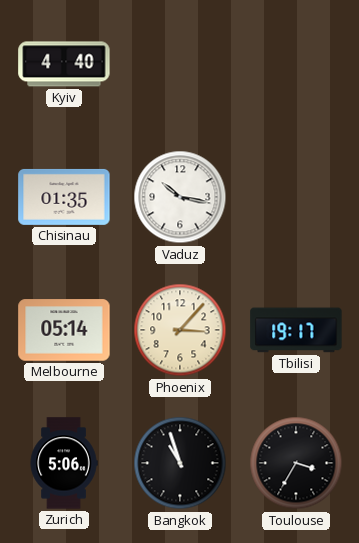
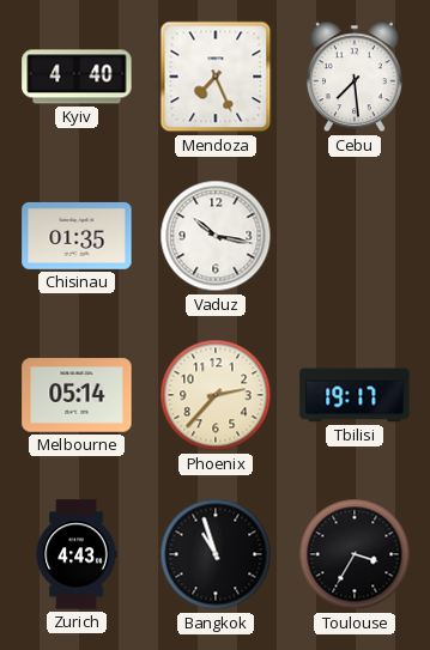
Mendoza: none -> 7:26
Cebu: none -> 7:29
Phoenix: 3:07 -> 2:37
Zurich: 5:06 -> 4:43
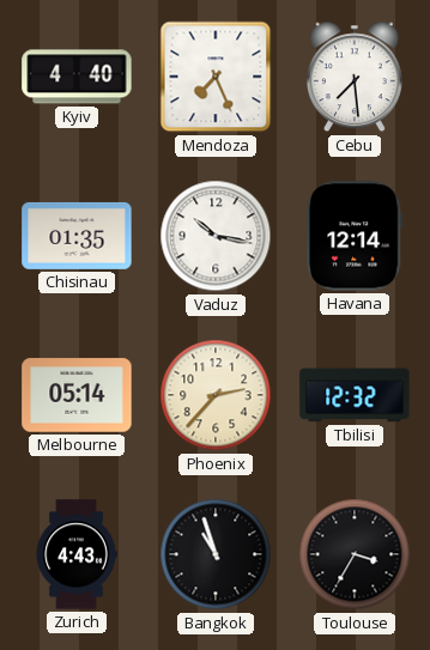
Havana: none -> 12:14
Tbilisi: 19:17 -> 12:32
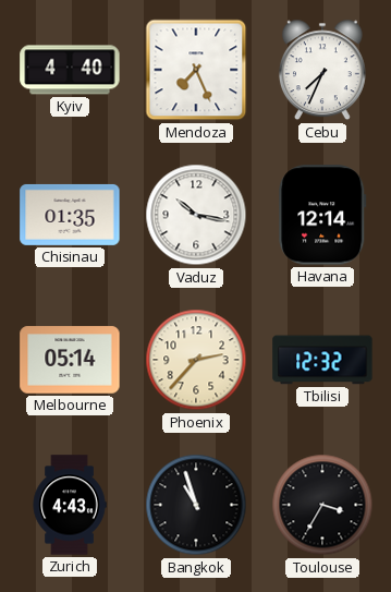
Cebu: 7:29 -> 7:34
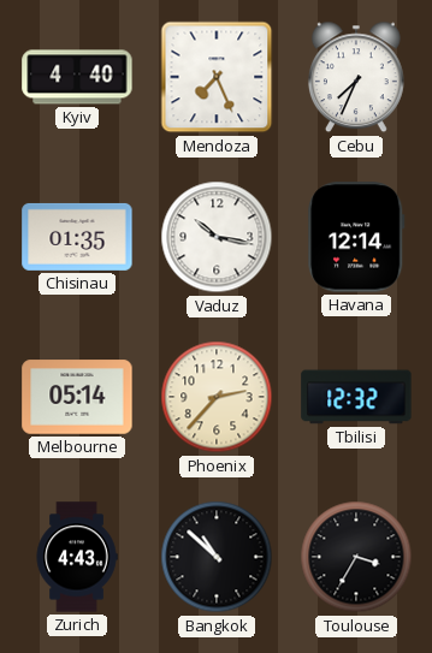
Bangkok: 10:57 -> 10:52
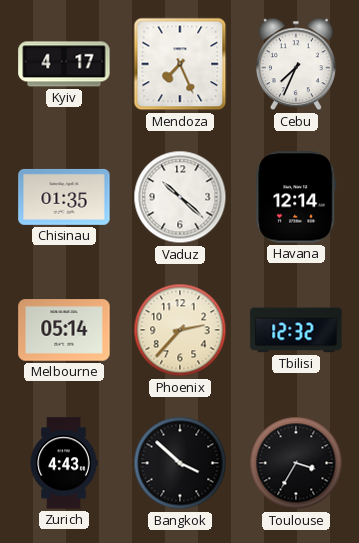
Kyiv: 4:40 -> 4:17
Vaduz: 10:17 -> 10:22
Bangkok: 10:52 -> 3:52
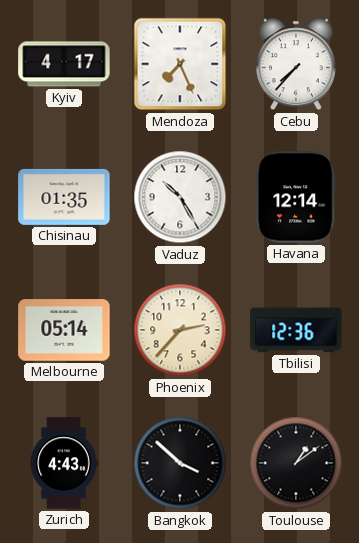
Cebu: 7:34 -> 7:37
Vaduz: 10:22 -> 10:25
Tbilisi: 12:32 -> 12:36
Toulouse: 3:35 -> 1:09
